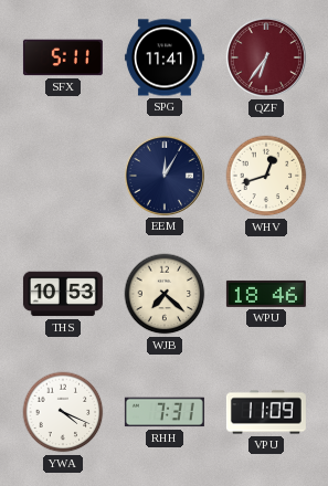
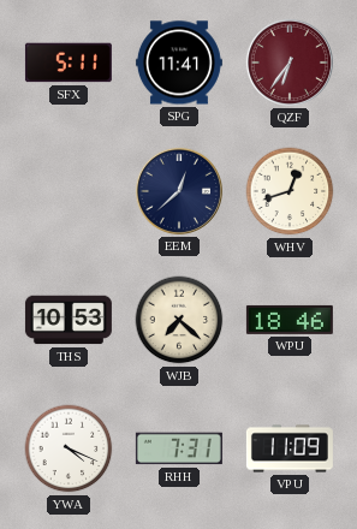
EEM: 12:05 -> 12:38
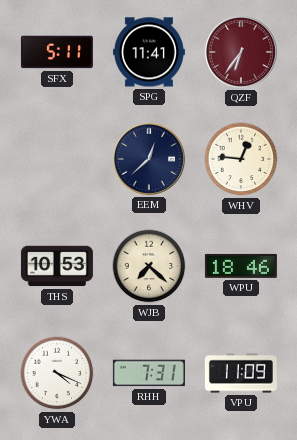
WHV: 12:42 -> 12:46
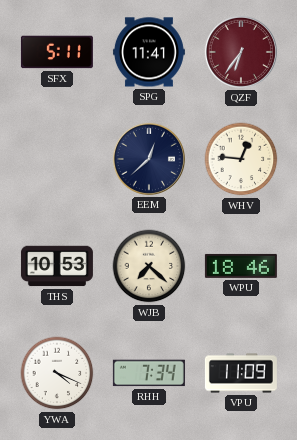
RHH: 7:31 -> 7:34
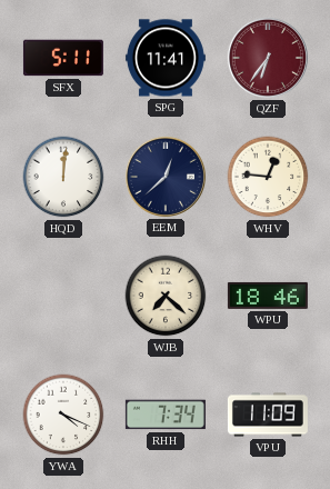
HQD: none -> 12:01
THS: 10:53 -> none
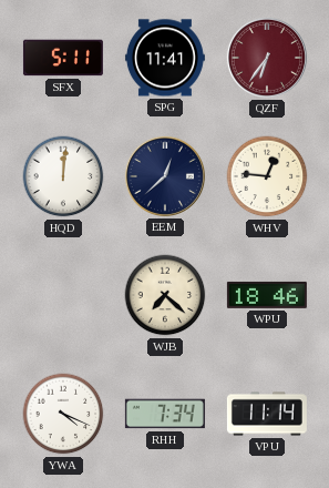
VPU: 11:09 -> 11:14
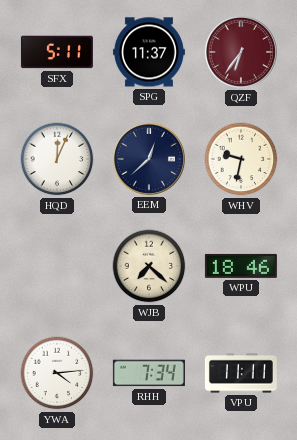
SPG: 11:41 -> 11:37
HQD: 12:01 -> 12:04
WHV: 12:46 -> 9:32
YWA: 4:19 -> 4:14
VPU: 11:14 -> 11:11
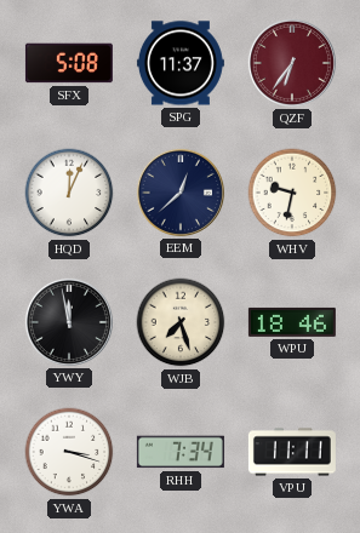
SFX: 5:11 -> 5:08
YWY: none -> 11:58
WJB: 7:22 -> 7:27
YWA: 4:14 -> 3:18
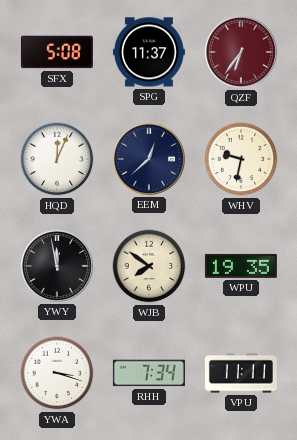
WJB: 7:27 -> 7:51
WPU: 18:46 -> 19:35
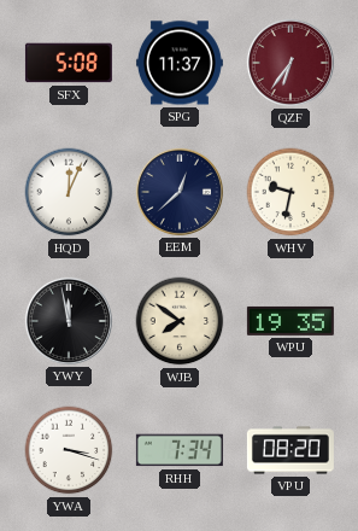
VPU: 11:11 -> 08:20
